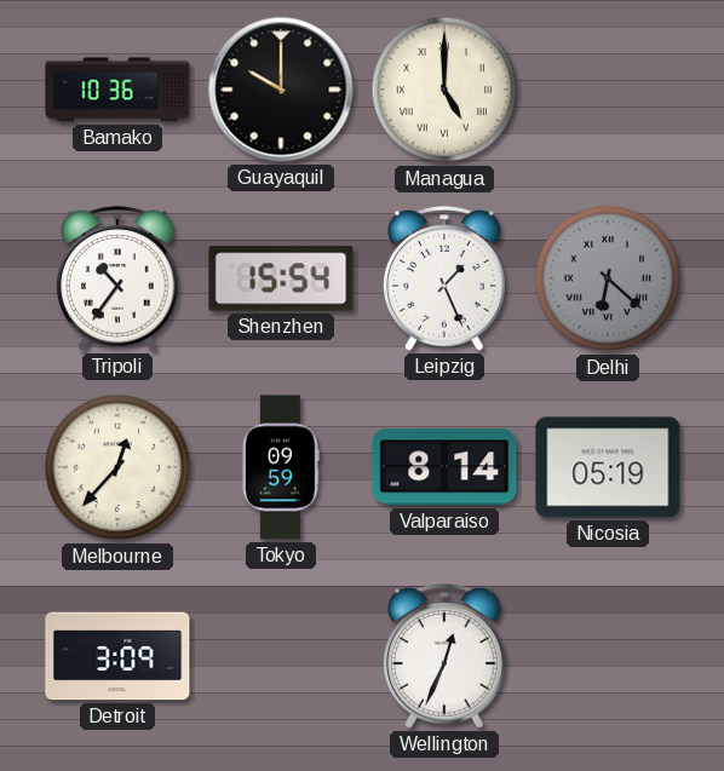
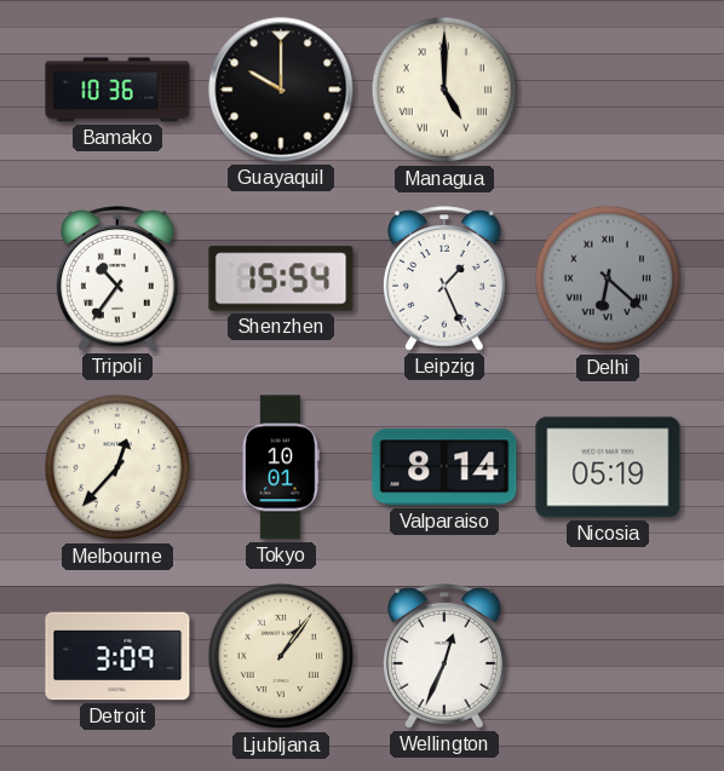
Tokyo: 09:59 -> 10:01
Ljubljana: none -> 1:06
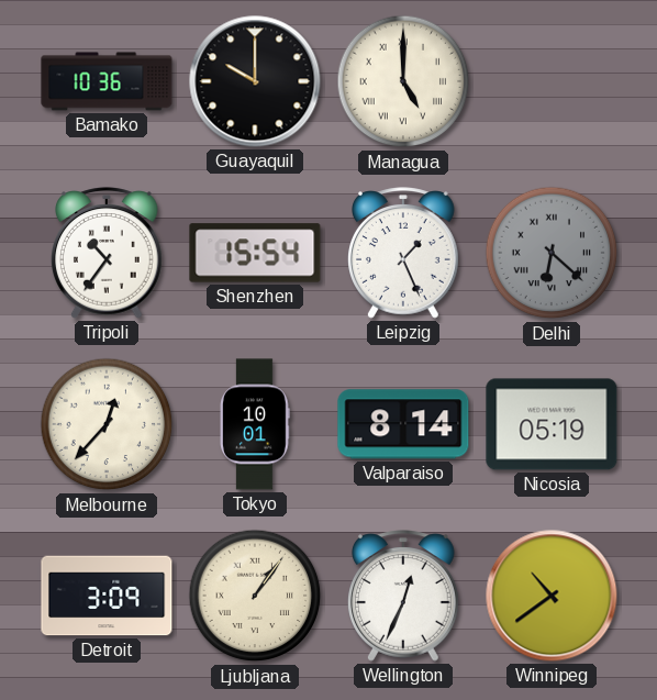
Winnipeg: none -> 10:39
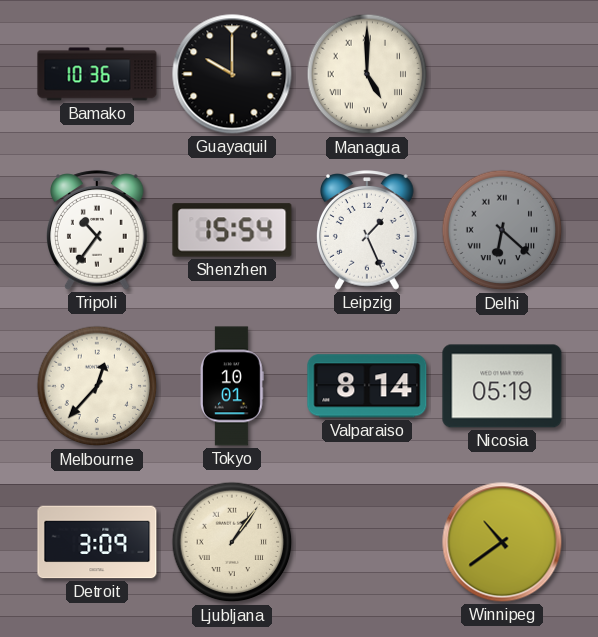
Wellington: 12:34 -> none
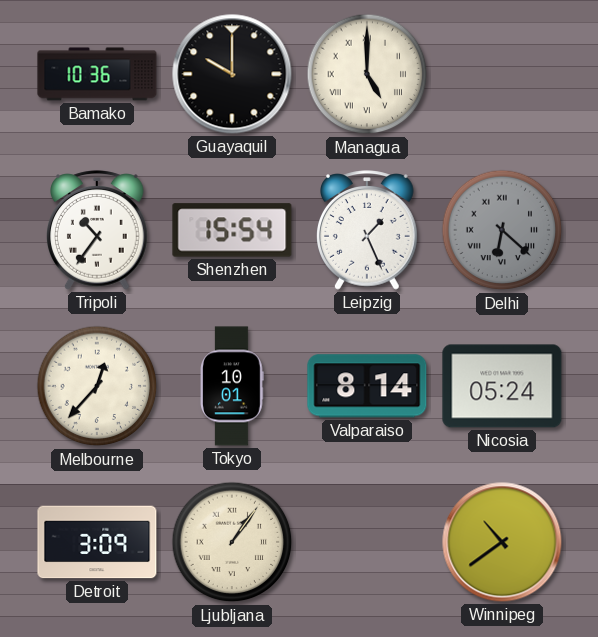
Nicosia: 05:19 -> 05:24
